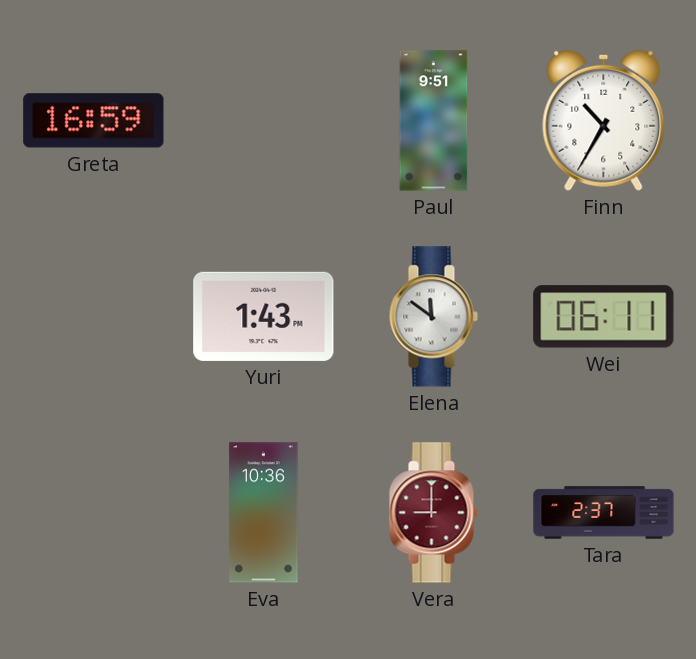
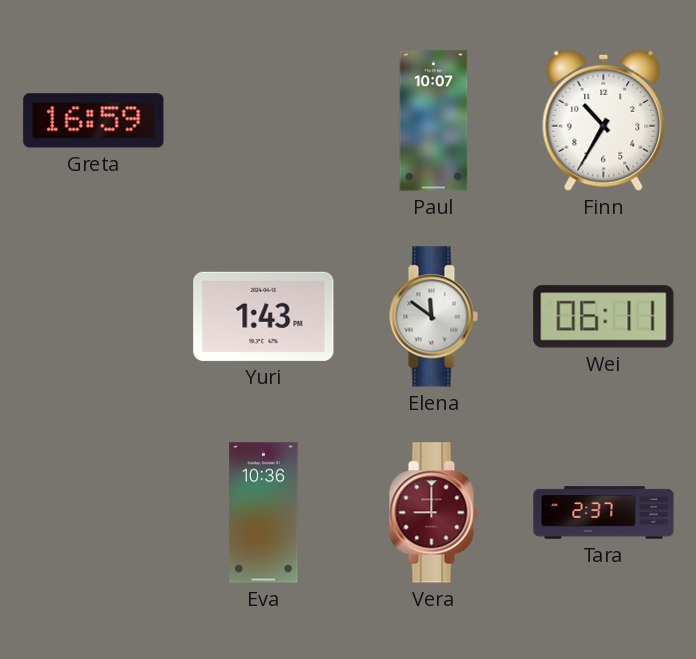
Paul: 9:51 -> 10:07
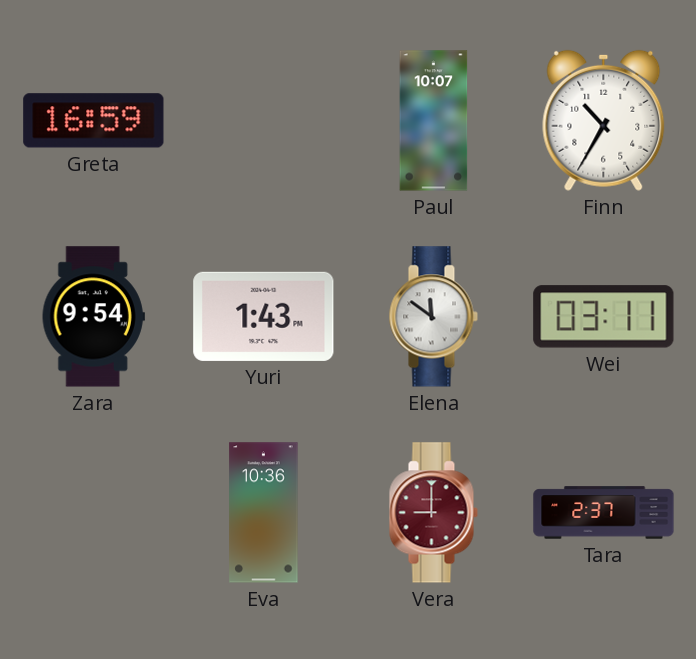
Zara: none -> 9:54
Wei: 06:11 -> 03:11
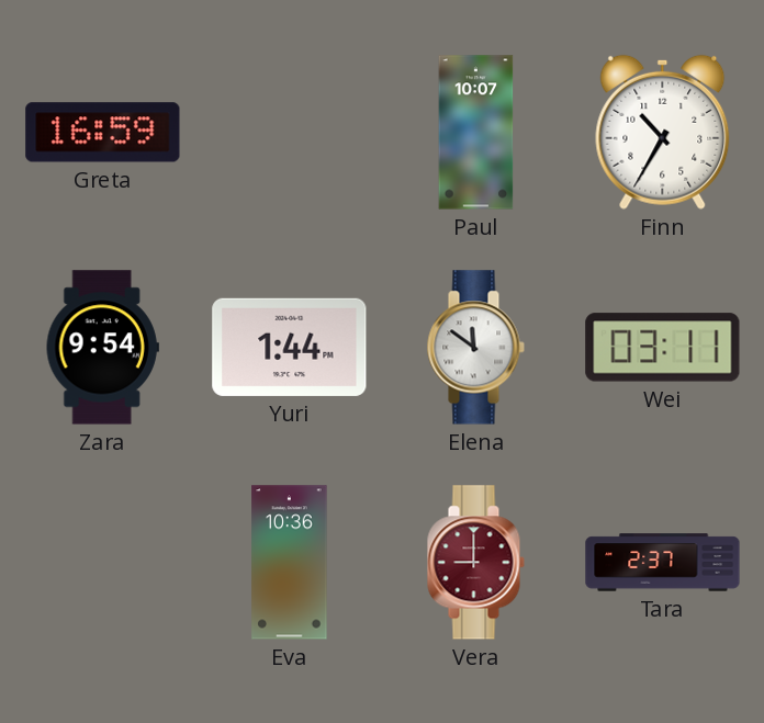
Yuri: 1:43 -> 1:44
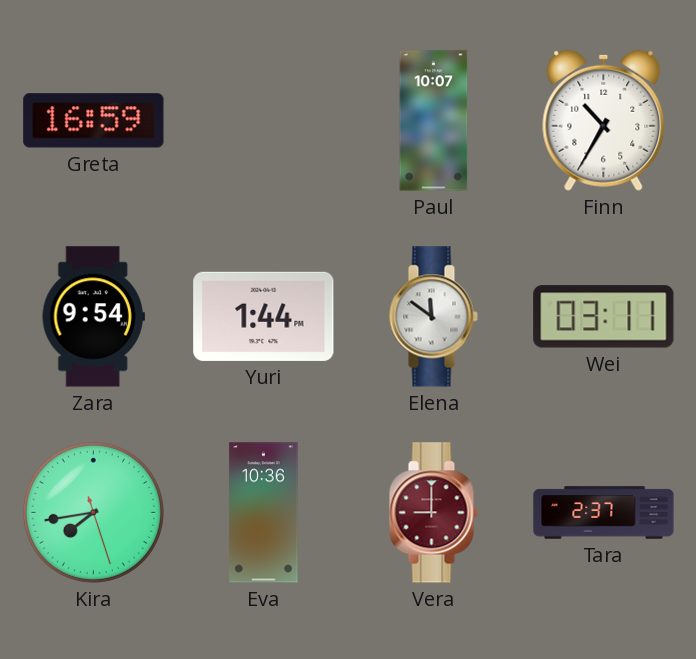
Kira: none -> 7:43
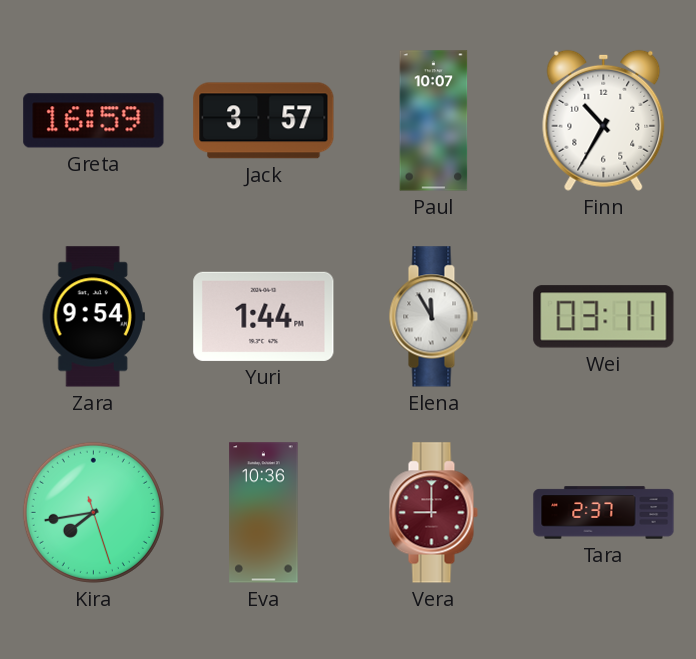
Jack: none -> 3:57
Elena: 11:51 -> 11:55
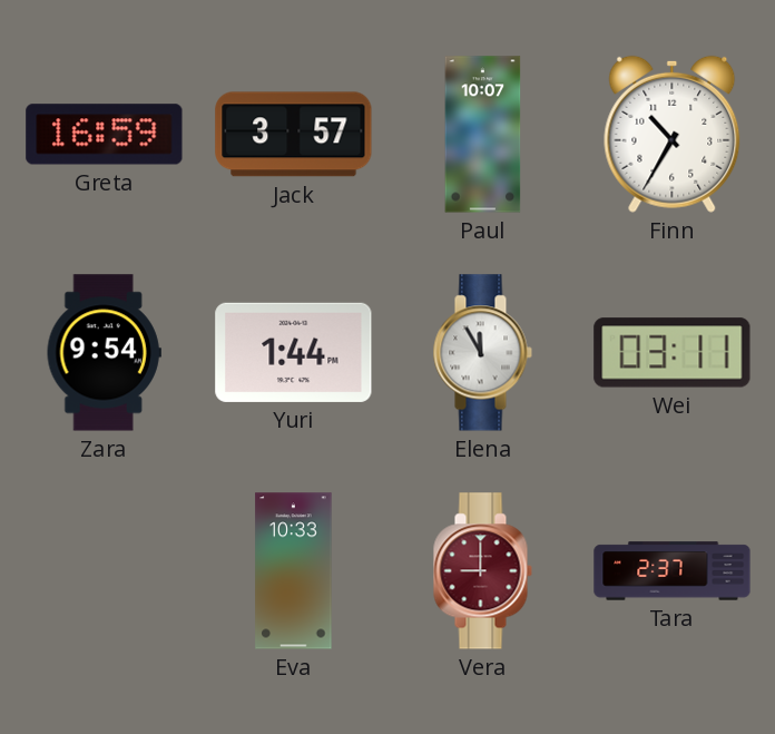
Kira: 7:43 -> none
Eva: 10:36 -> 10:33
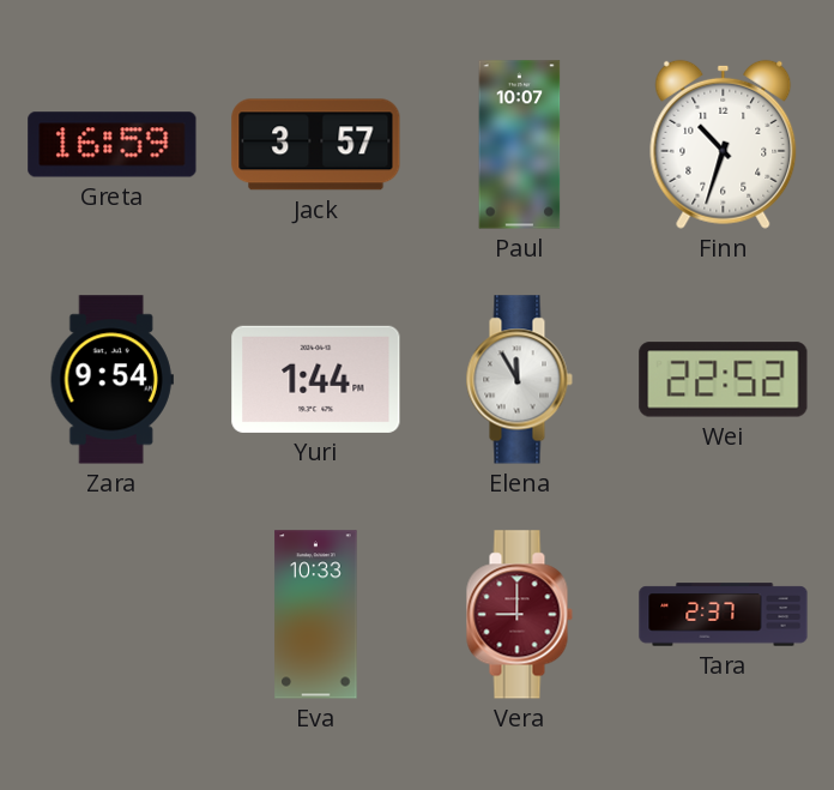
Finn: 10:35 -> 10:33
Wei: 03:11 -> 22:52
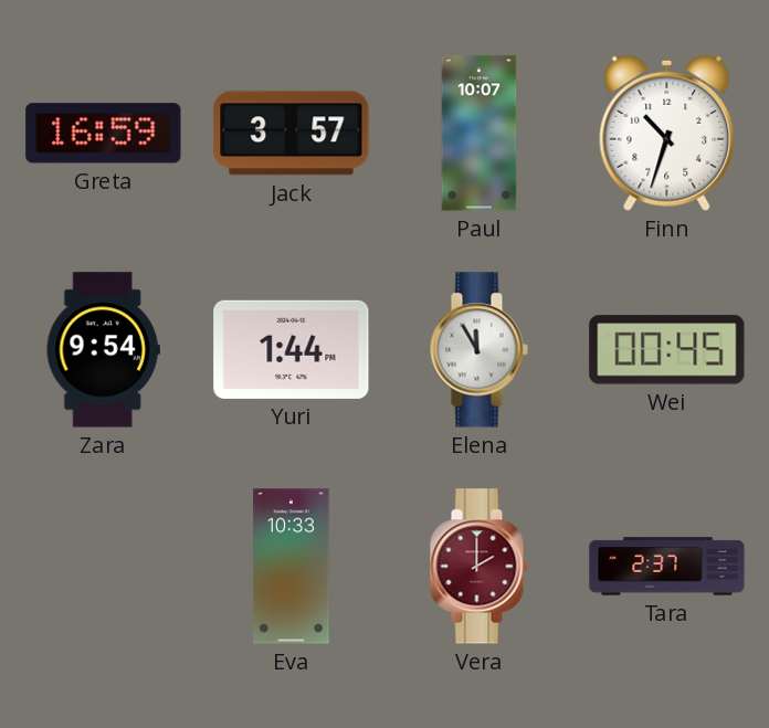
Wei: 22:52 -> 00:45
Vera: 9:00 -> 2:00
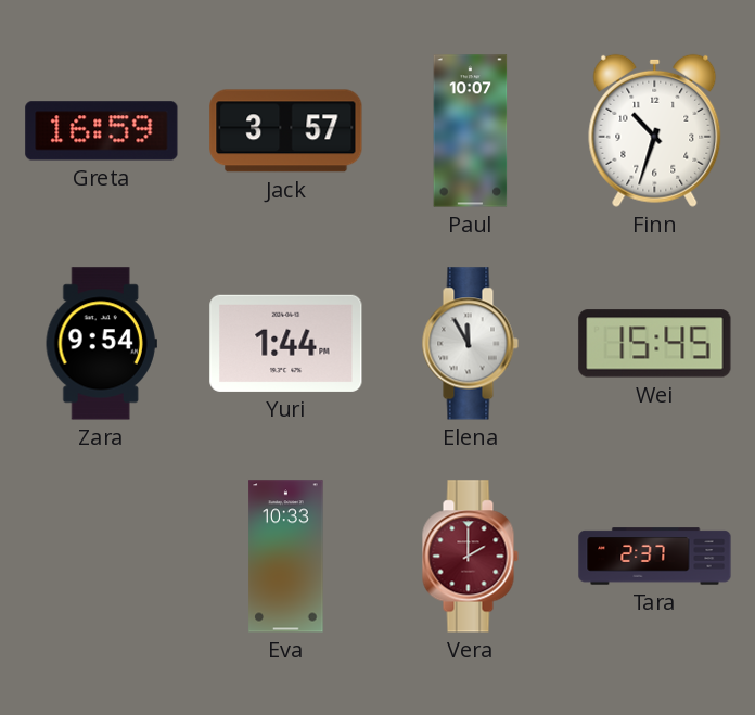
Wei: 00:45 -> 15:45
